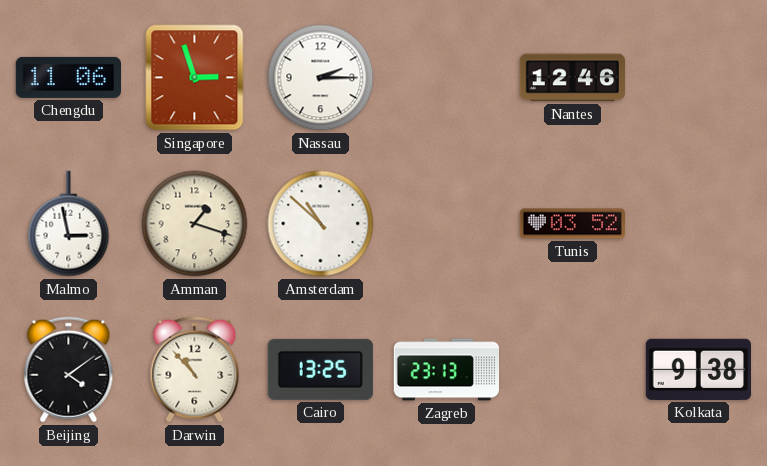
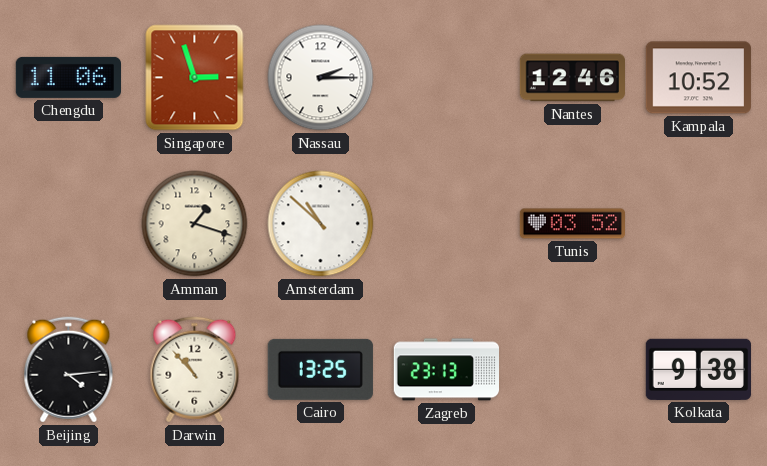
Kampala: none -> 10:52
Malmo: 2:58 -> none
Beijing: 4:09 -> 4:14
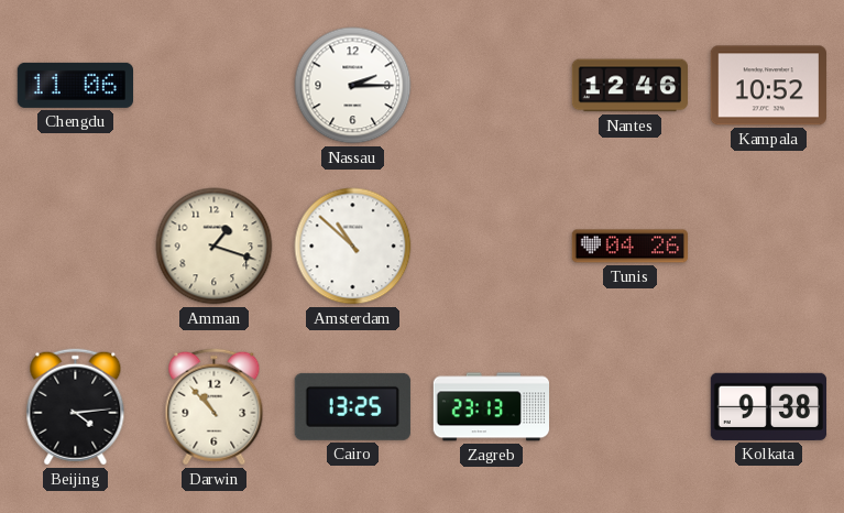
Singapore: 2:57 -> none
Tunis: 03:52 -> 04:26
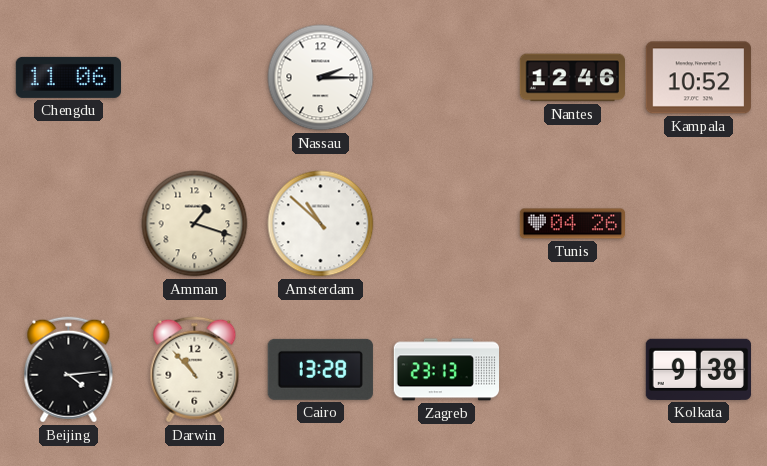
Cairo: 13:25 -> 13:28
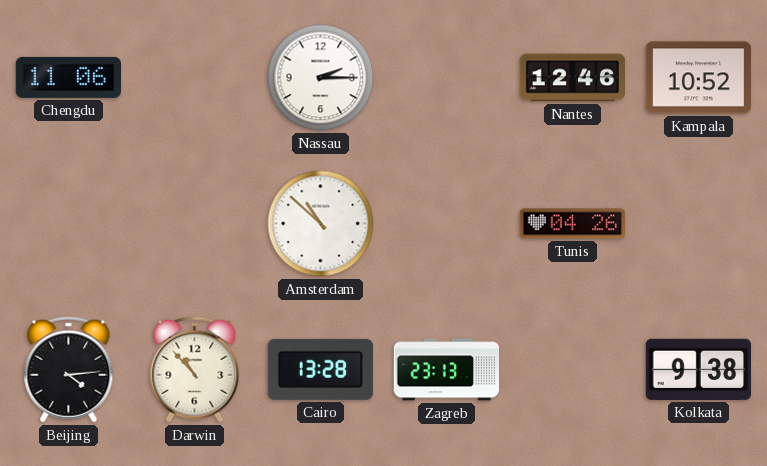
Amman: 1:18 -> none
